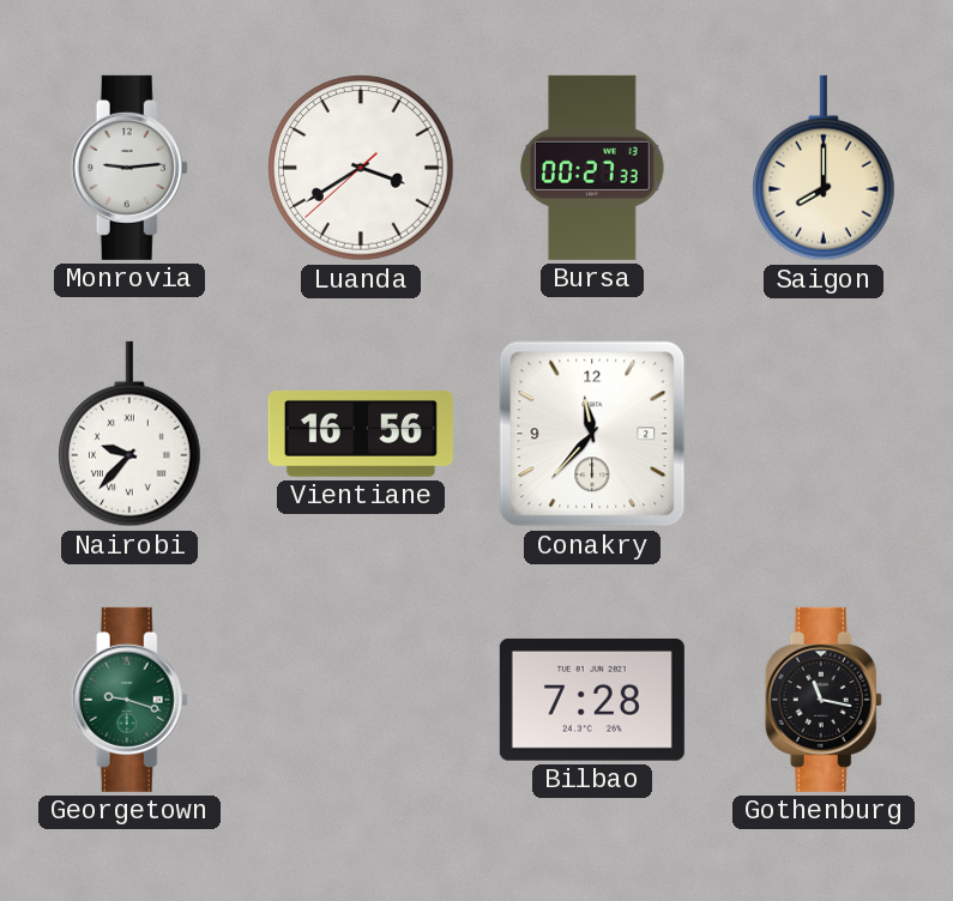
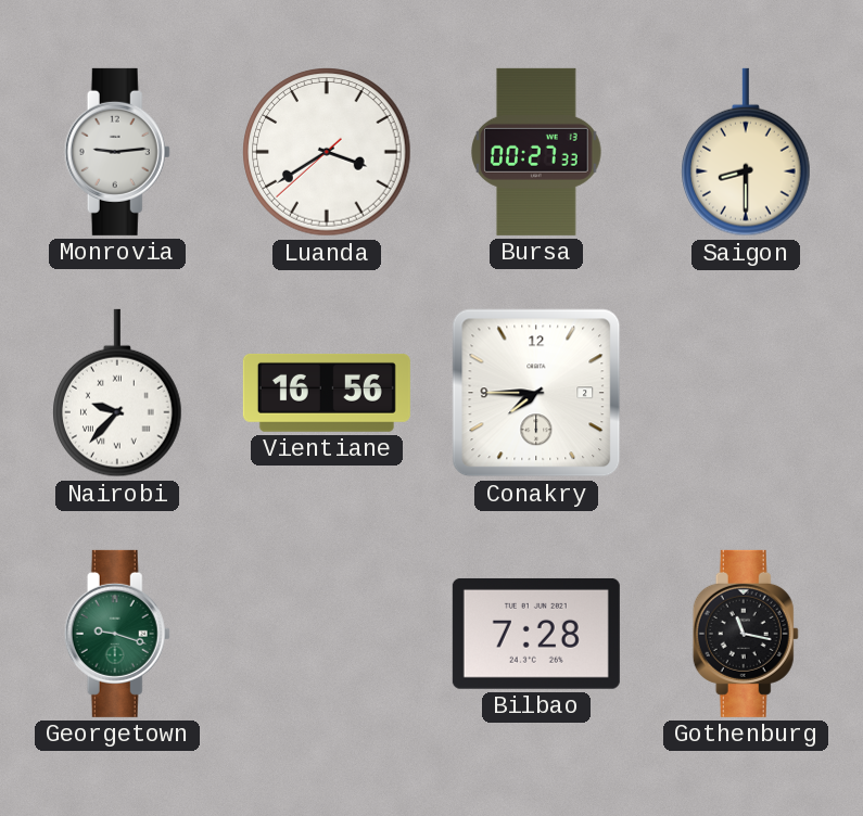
Saigon: 8:00 -> 8:30
Conakry: 11:37 -> 7:45
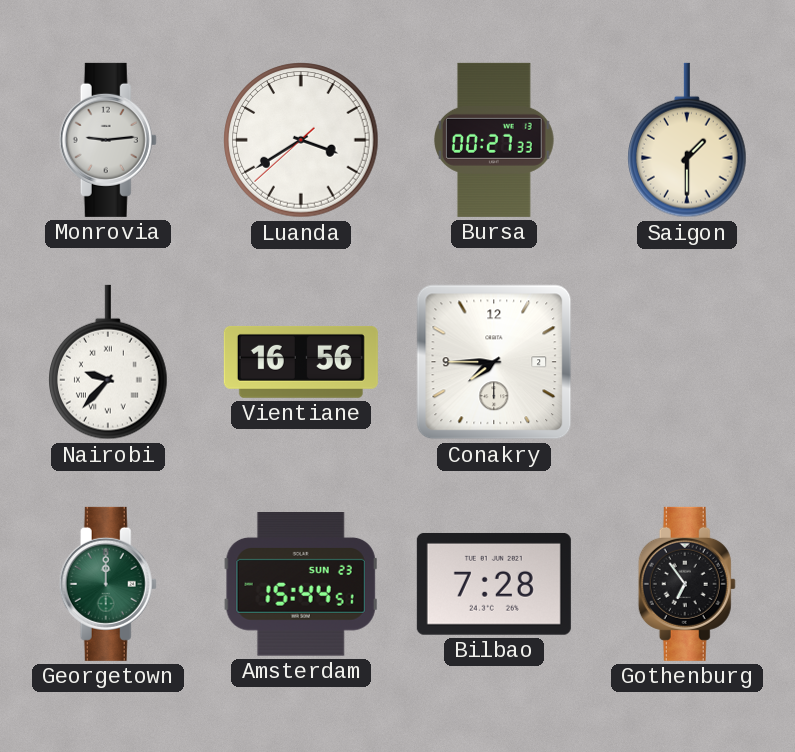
Saigon: 8:30 -> 1:30
Georgetown: 9:18 -> 12:00
Amsterdam: none -> 15:44
Gothenburg: 11:17 -> 6:54
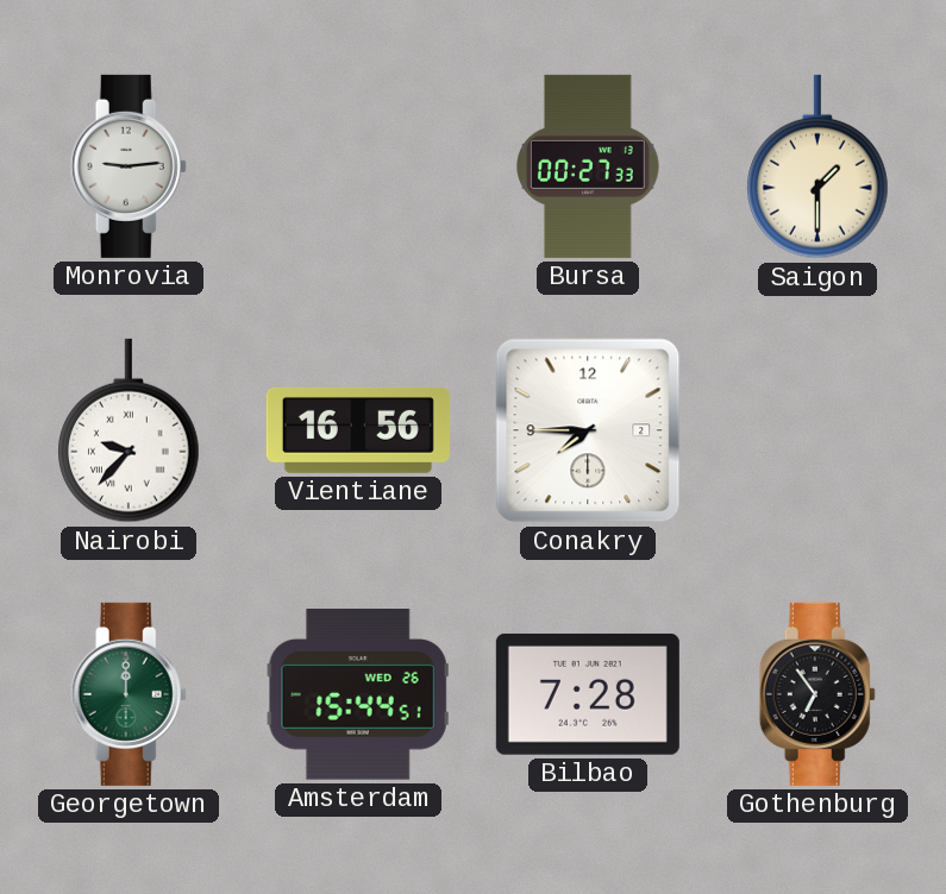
Luanda: 3:39 -> none
Amsterdam date: SUN 23 -> WED 26
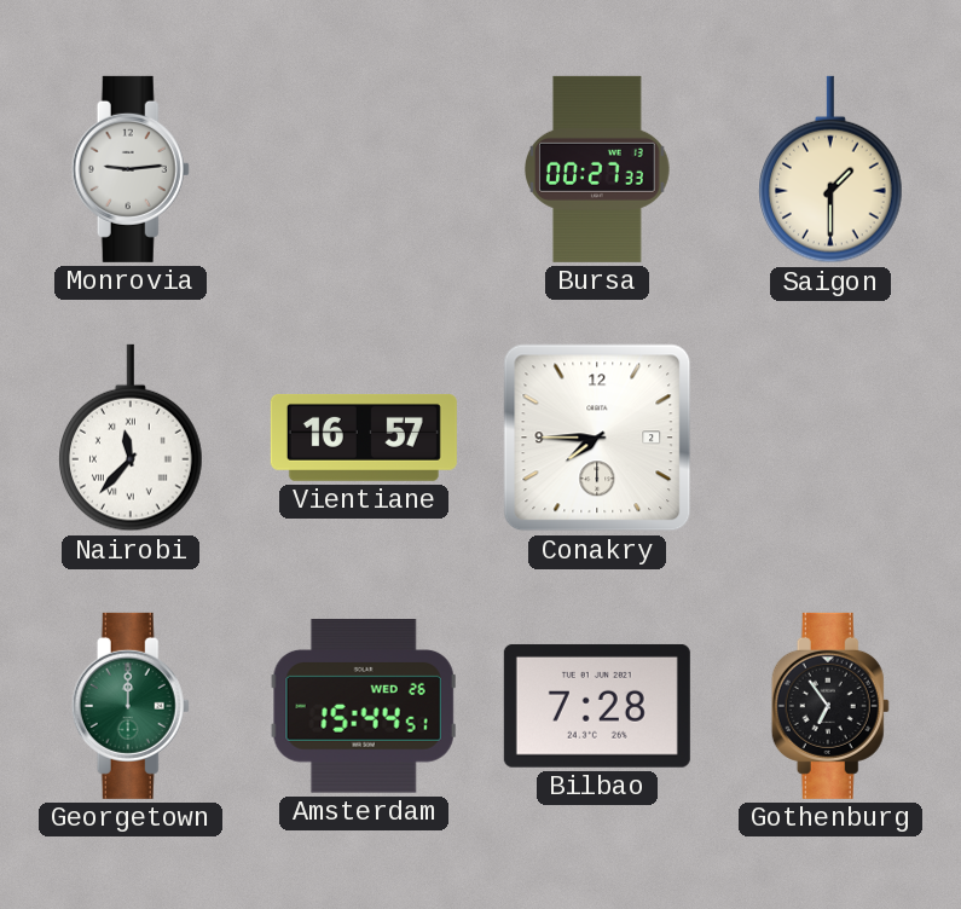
Nairobi: 9:37 -> 11:37
Vientiane: 16:56 -> 16:57
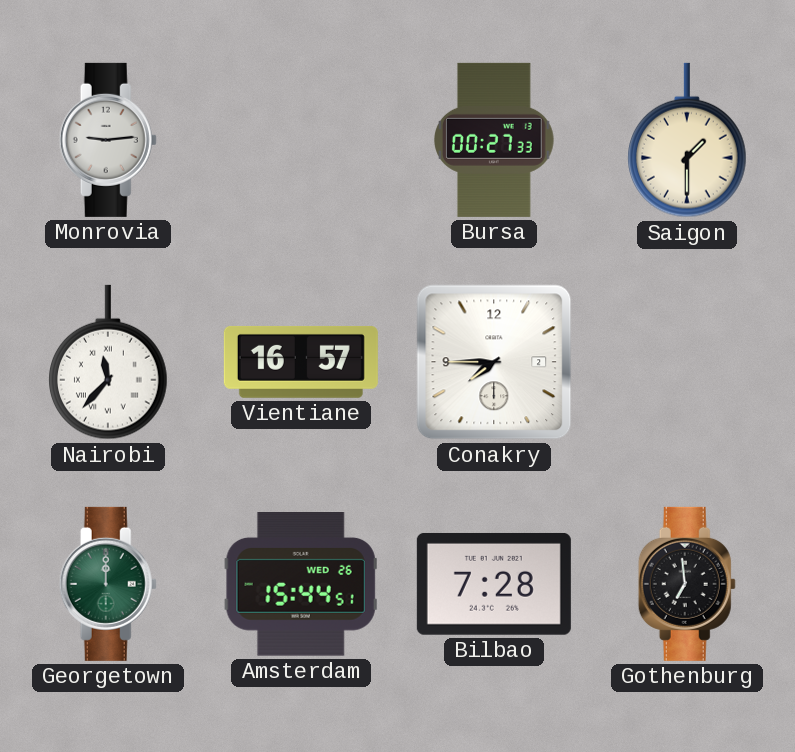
Gothenburg: 6:54 -> 6:59
